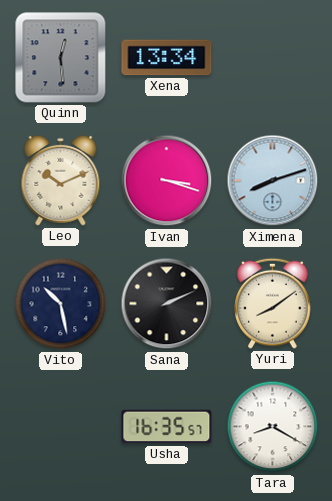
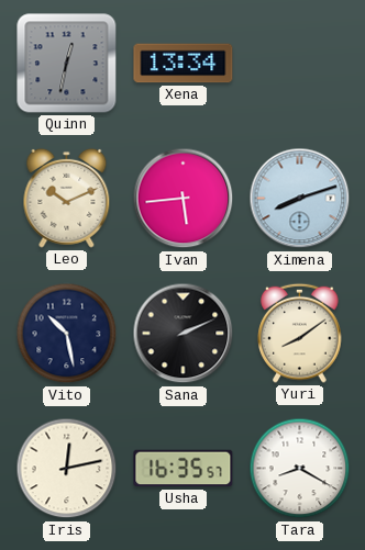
Quinn: 12:29 -> 12:32
Ivan: 3:18 -> 5:44
Iris: none -> 12:13
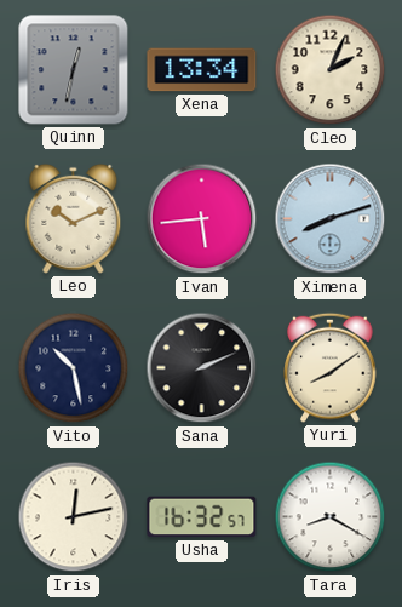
Cleo: none -> 2:04
Usha: 16:35 -> 16:32
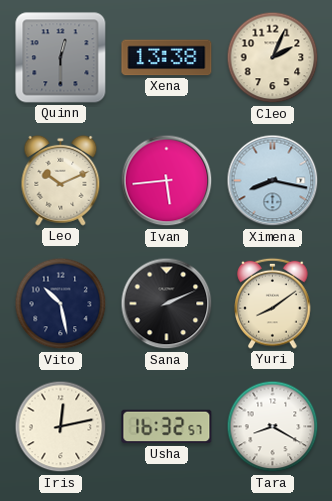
Quinn: 12:32 -> 12:30
Xena: 13:34 -> 13:38
Ximena: 8:12 -> 8:17
